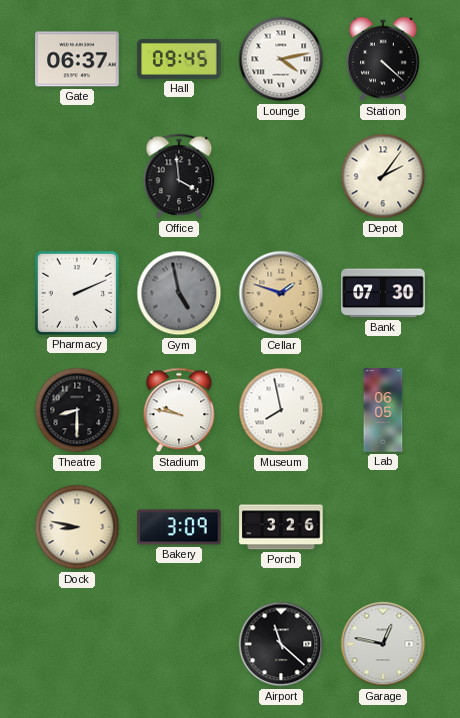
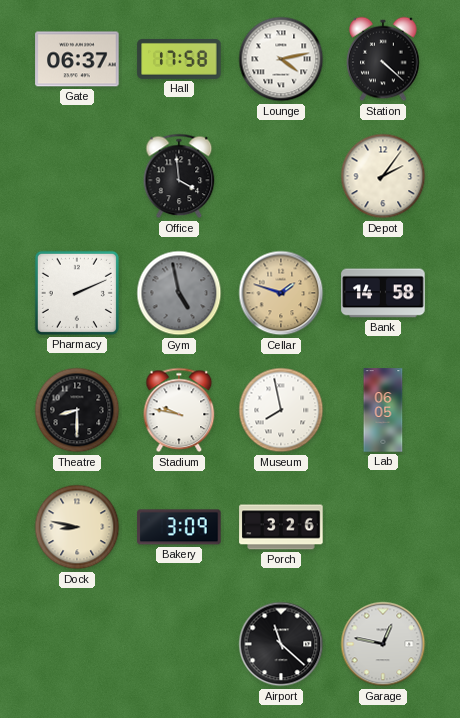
Hall: 09:45 -> 17:58
Bank: 07:30 -> 14:58
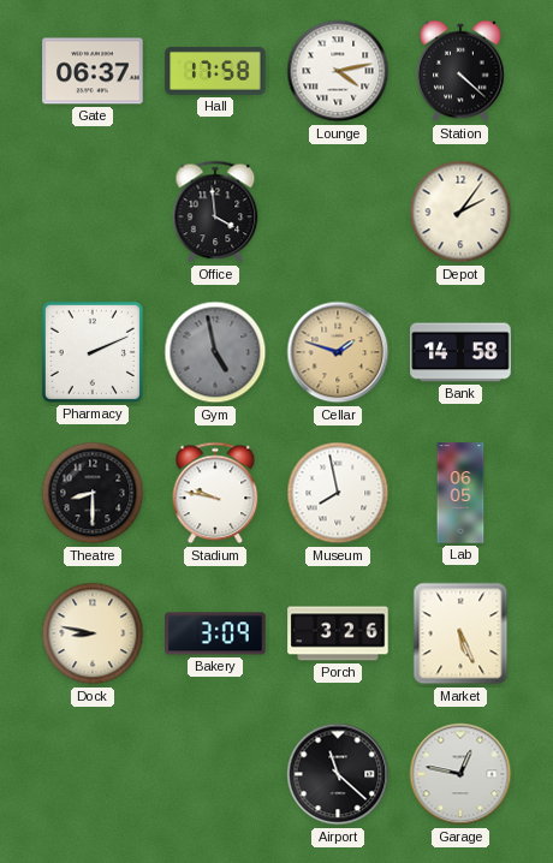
Market: none -> 5:26
